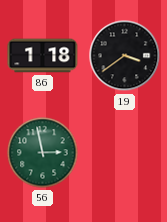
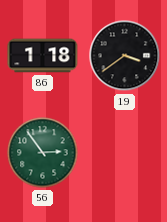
56: 2:58 -> 2:54
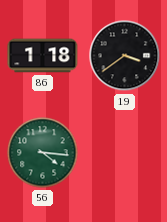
56: 2:54 -> 4:16
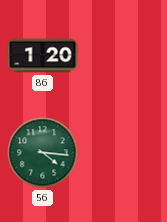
86: 1:18 -> 1:20
19: 3:39 -> none
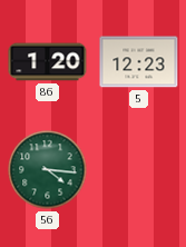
5: none -> 12:23
